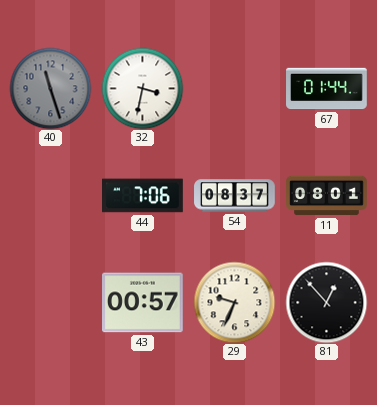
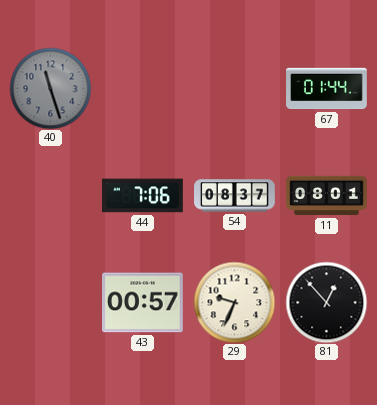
32: 3:32 -> none
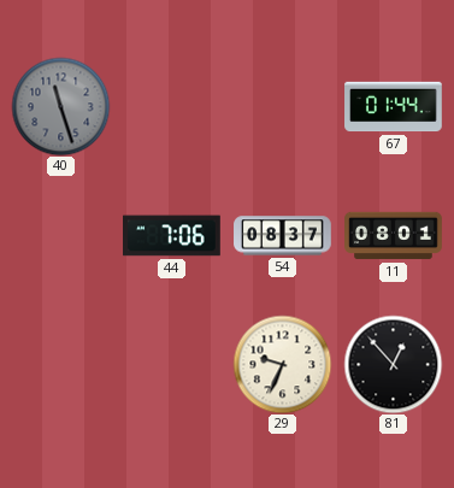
43: 00:57 -> none
